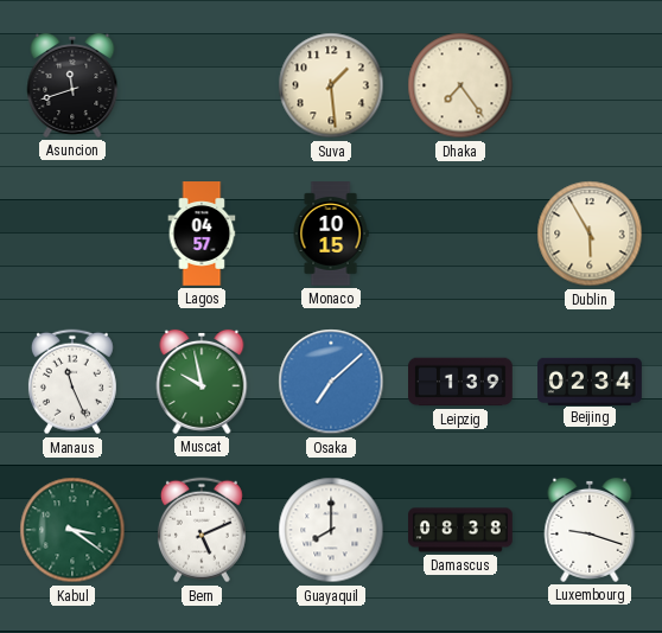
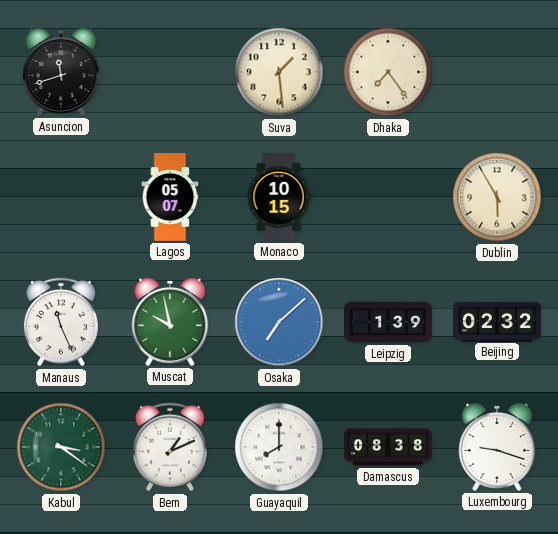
Lagos: 04:57 -> 05:07
Beijing: 02:34 -> 02:32
Bern: 5:11 -> 1:11
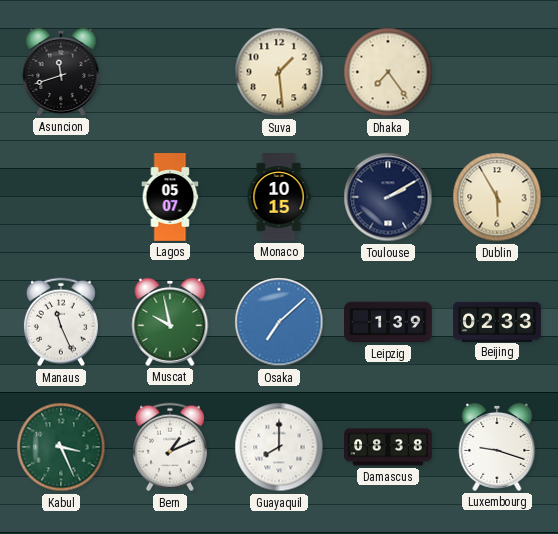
Toulouse: none -> 2:10
Beijing: 02:32 -> 02:33
Kabul: 3:21 -> 3:26
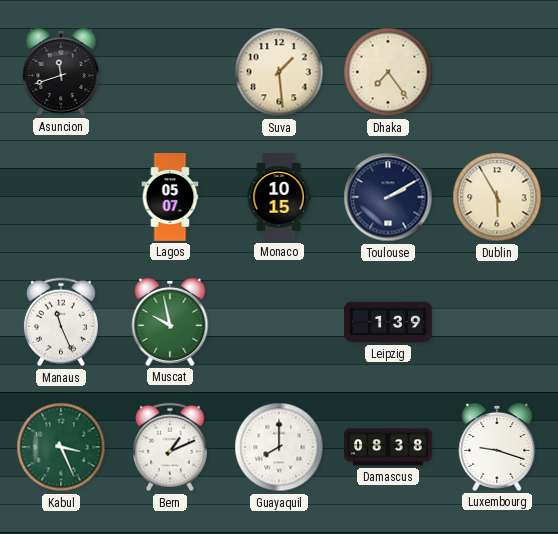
Osaka: 7:08 -> none
Beijing: 02:33 -> none
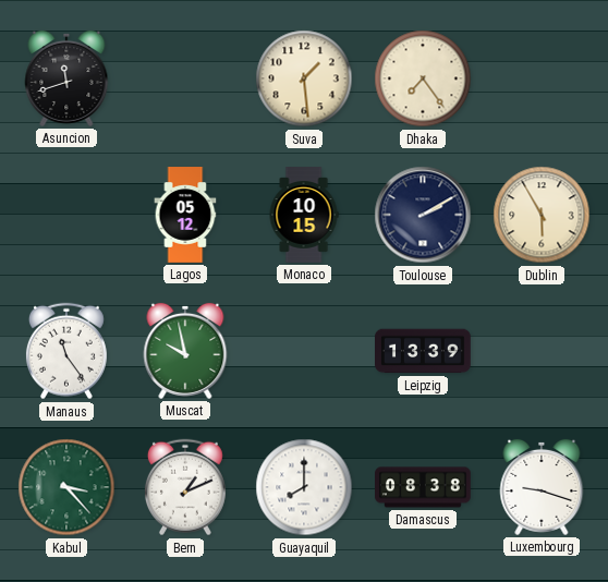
Lagos: 05:07 -> 05:12
Manaus: 11:26 -> 11:24
Leipzig: 1:39 -> 13:39
Kabul: 3:26 -> 3:23
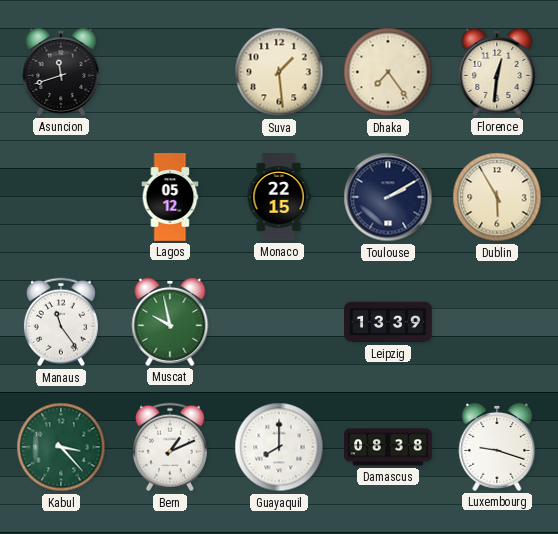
Florence: none -> 12:31
Monaco: 10:15 -> 22:15
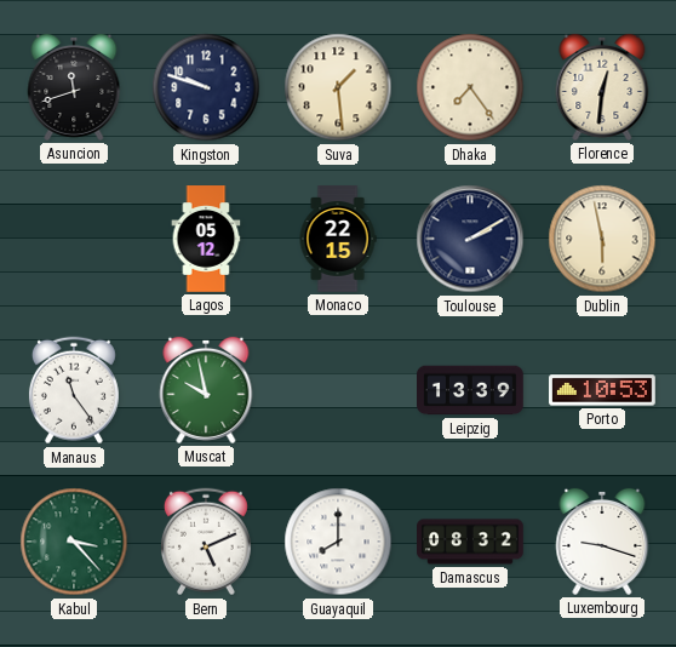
Kingston: none -> 9:48
Dublin: 5:55 -> 5:58
Porto: none -> 10:53
Bern: 1:11 -> 5:11
Damascus: 08:38 -> 08:32
